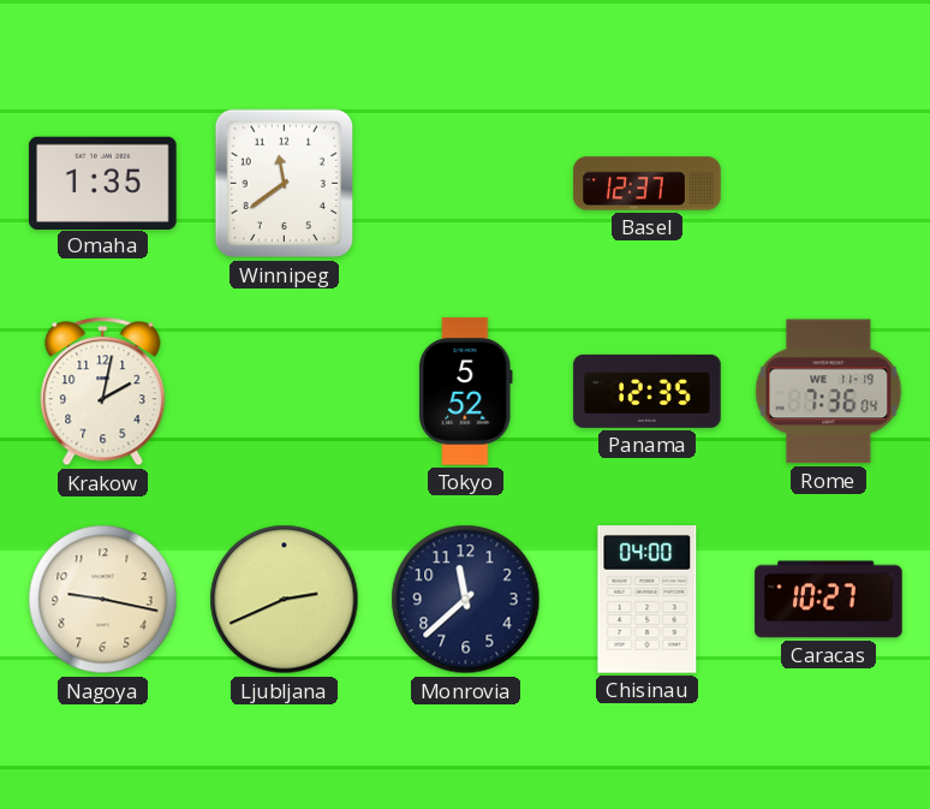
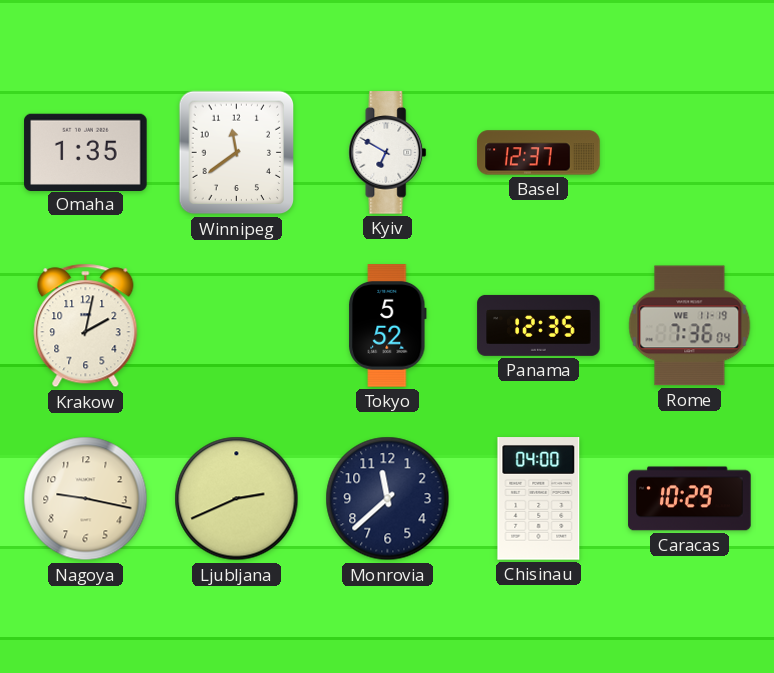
Kyiv: none -> 6:50
Caracas: 10:27 -> 10:29
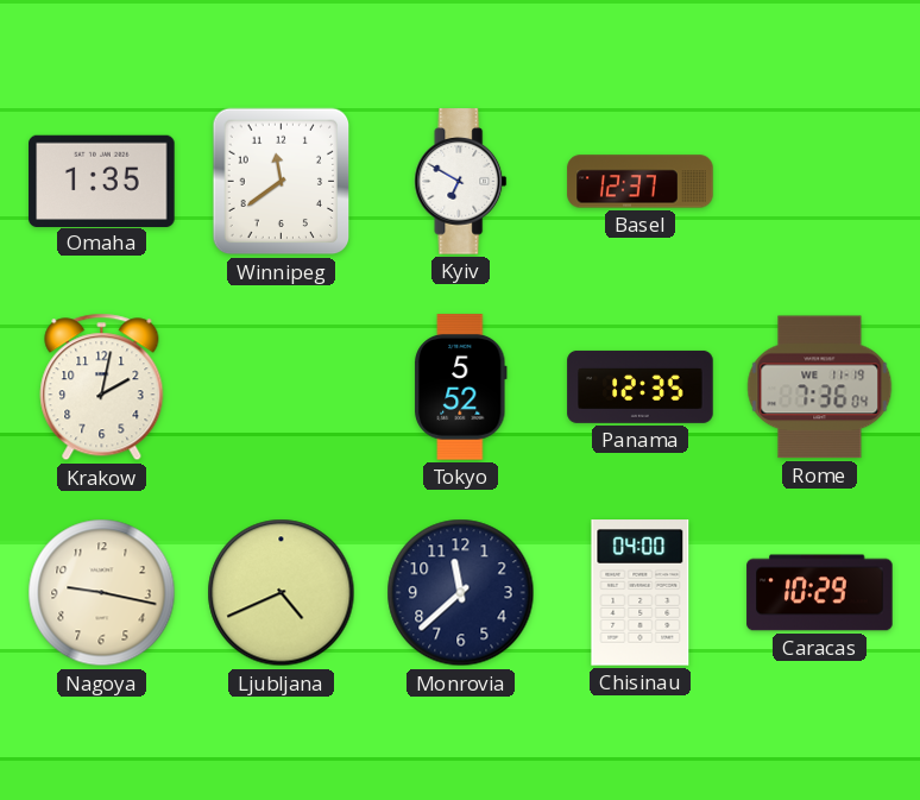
Ljubljana: 2:41 -> 4:41
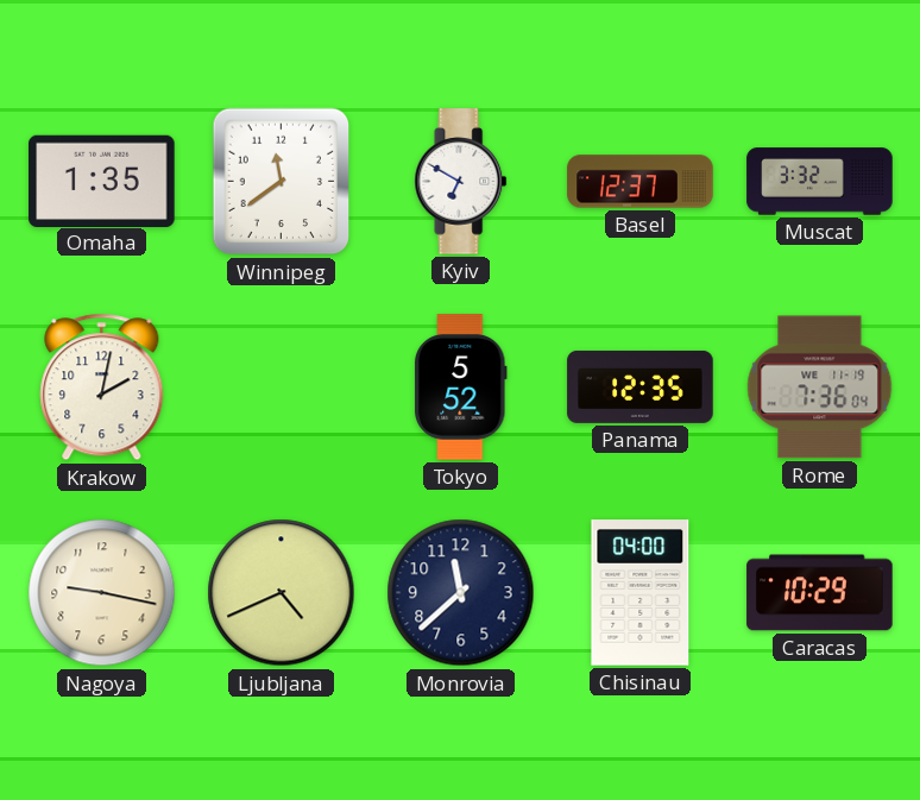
Muscat: none -> 3:32
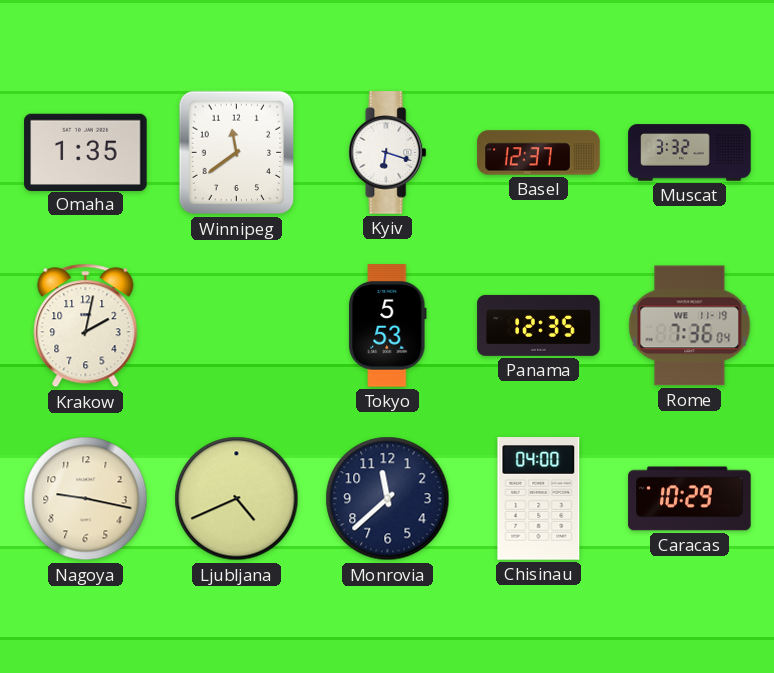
Kyiv: 6:50 -> 6:18
Tokyo: 5:52 -> 5:53
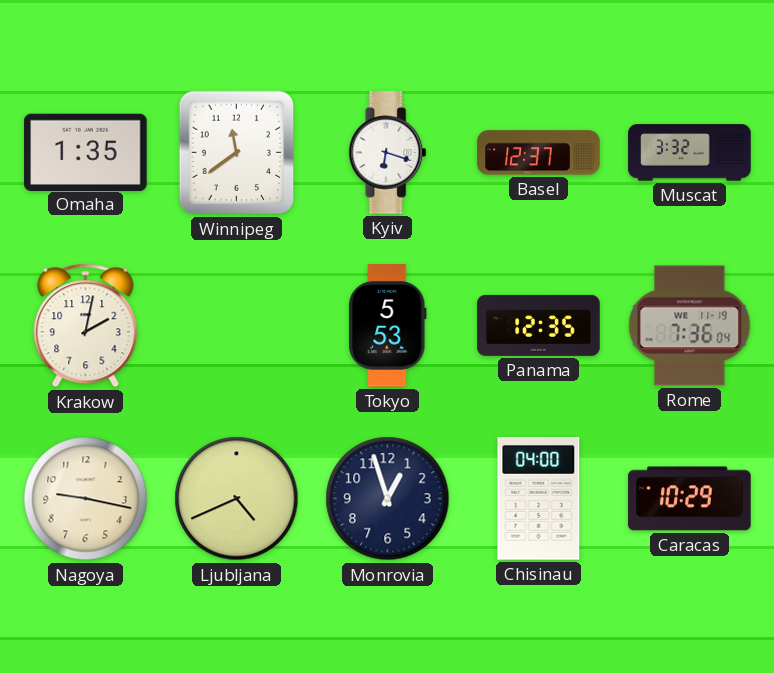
Monrovia: 11:38 -> 12:57
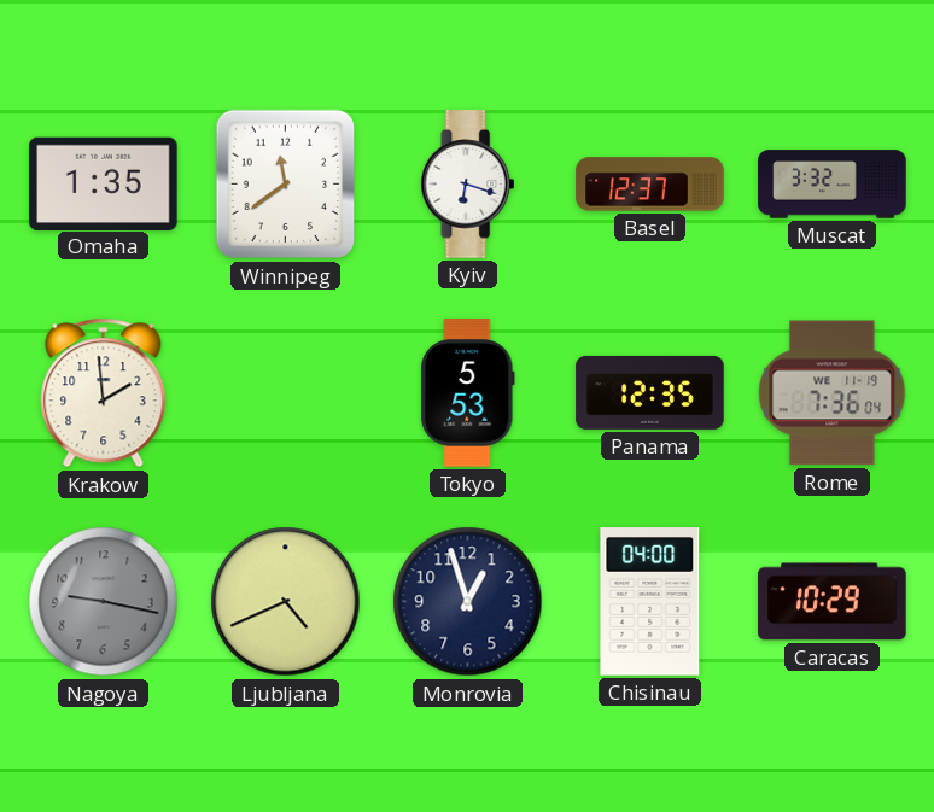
Krakow: 2:02 -> 1:59
Nagoya dial: cream -> grey
